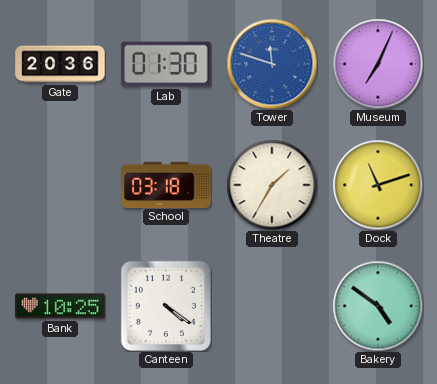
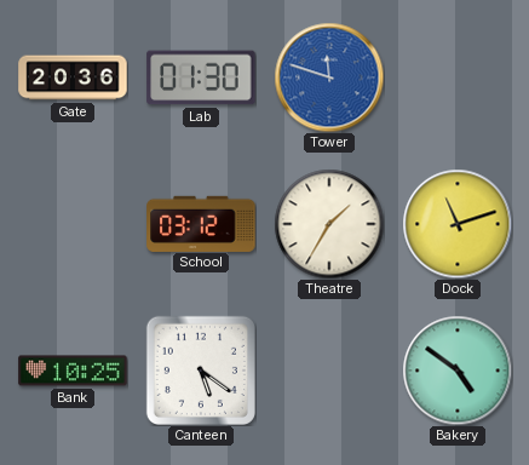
Museum: 7:04 -> none
School: 03:18 -> 03:12
Canteen: 4:21 -> 5:21
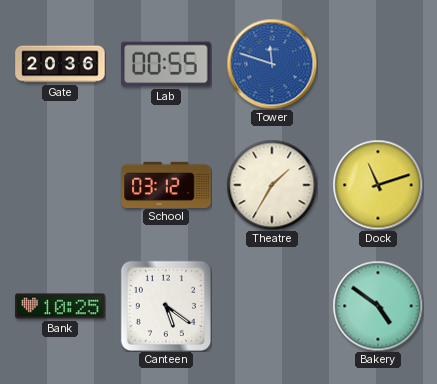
Lab: 01:30 -> 00:55
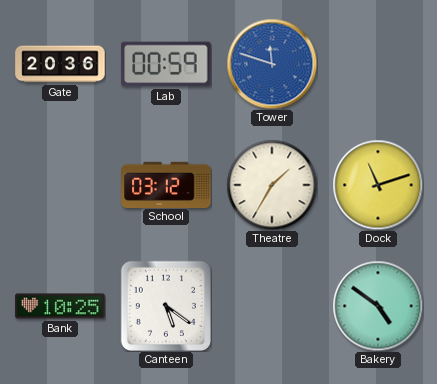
Lab: 00:55 -> 00:59
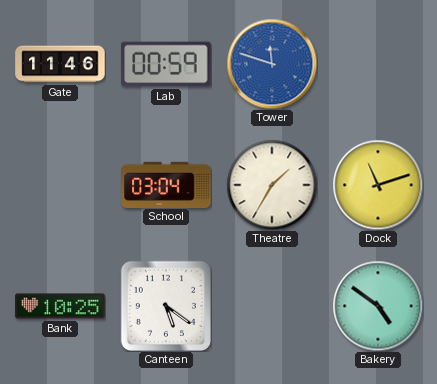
Gate: 20:36 -> 11:46
School: 03:12 -> 03:04
